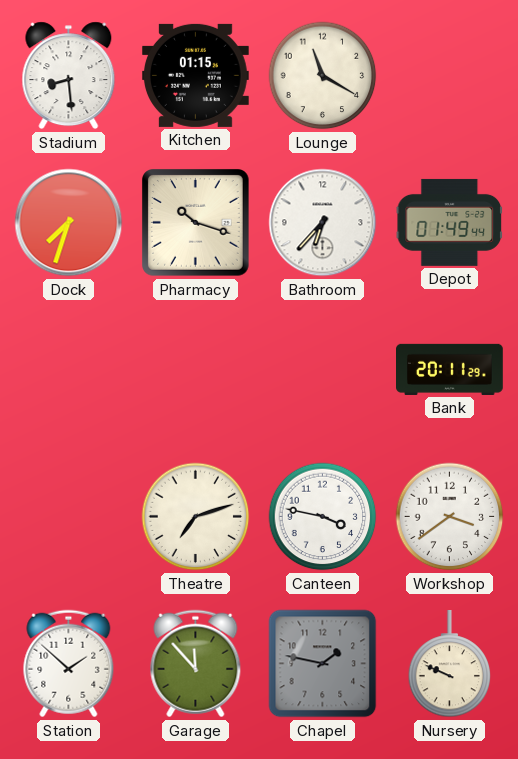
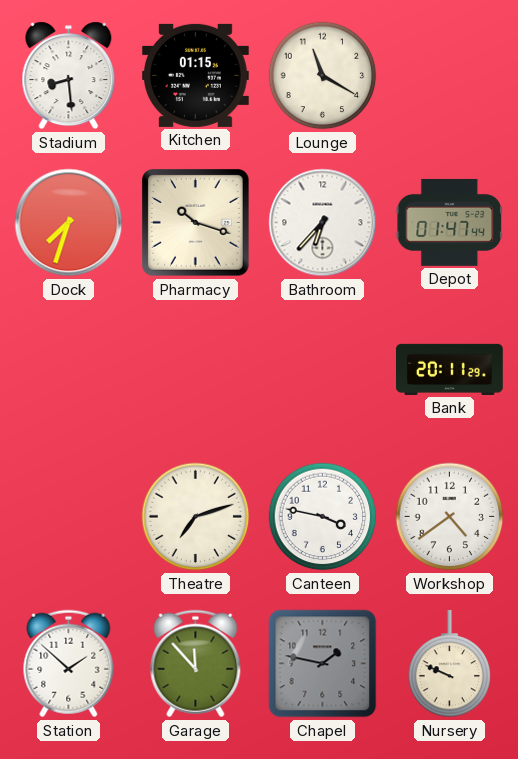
Depot: 01:49 -> 01:47
Workshop: 3:39 -> 4:39
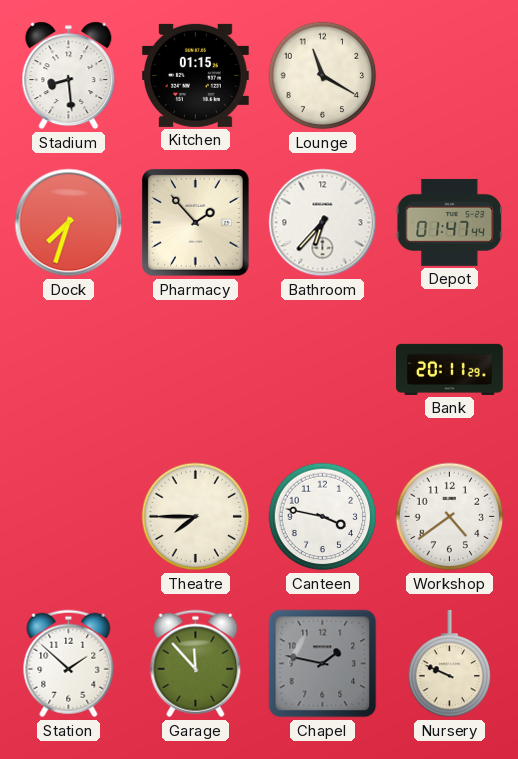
Pharmacy: 10:18 -> 1:53
Theatre: 7:12 -> 7:45
